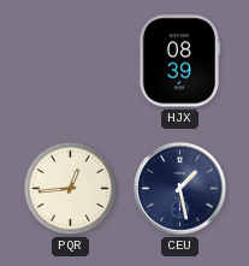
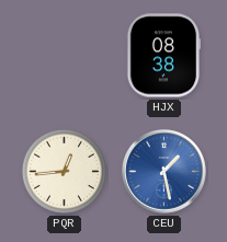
HJX: 08:39 -> 08:38
CEU dial: navy -> blue
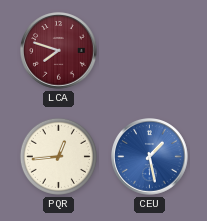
LCA: none -> 7:48
HJX: 08:38 -> none
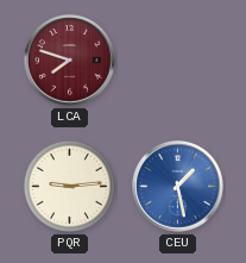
PQR: 12:44 -> 9:14
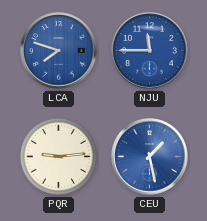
LCA dial: burgundy -> blue
NJU: none -> 11:45
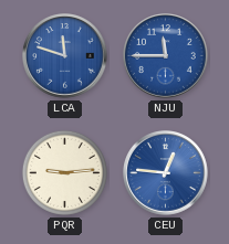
LCA: 7:48 -> 11:48
CEU: 1:28 -> 12:46
